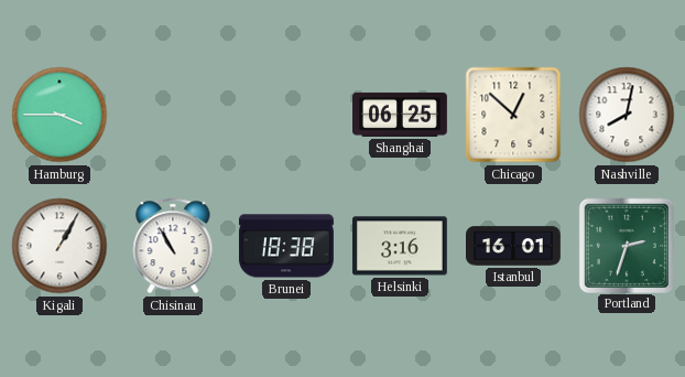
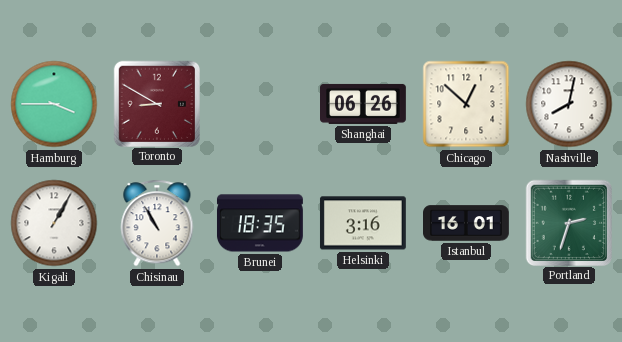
Toronto: none -> 8:50
Shanghai: 06:25 -> 06:26
Brunei: 18:38 -> 18:35
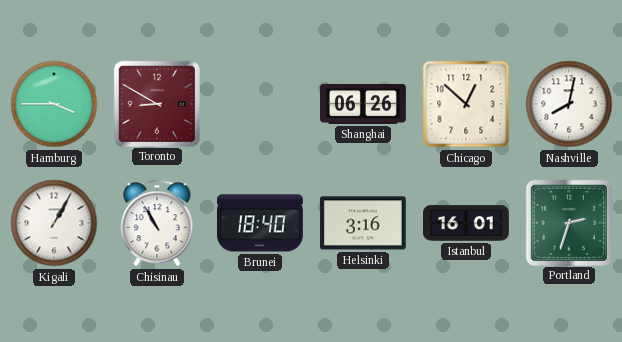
Brunei: 18:35 -> 18:40
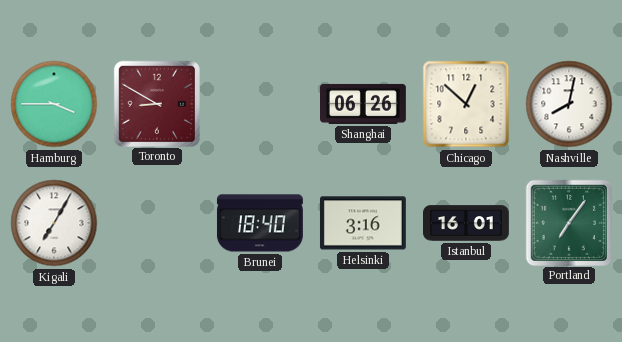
Kigali: 1:05 -> 7:05
Chisinau: 10:55 -> none
Portland: 2:33 -> 7:06
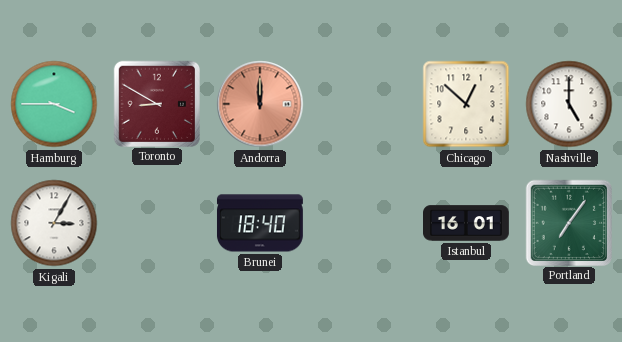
Andorra: none -> 12:00
Shanghai: 06:26 -> none
Nashville: 8:02 -> 5:00
Kigali: 7:05 -> 3:05
Helsinki: 3:16 -> none
